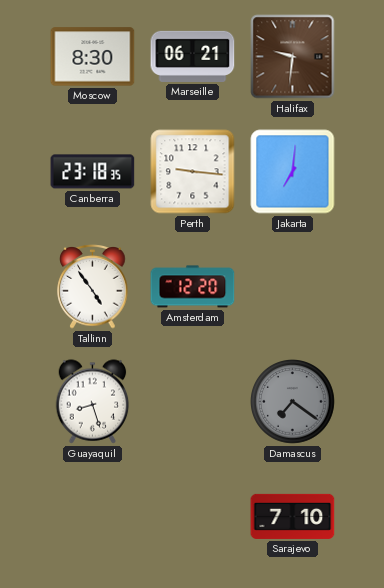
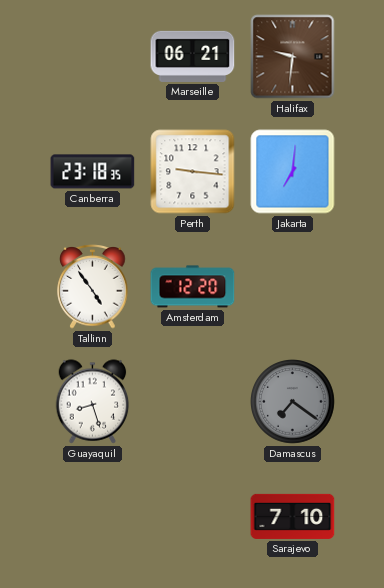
Moscow: 8:30 -> none
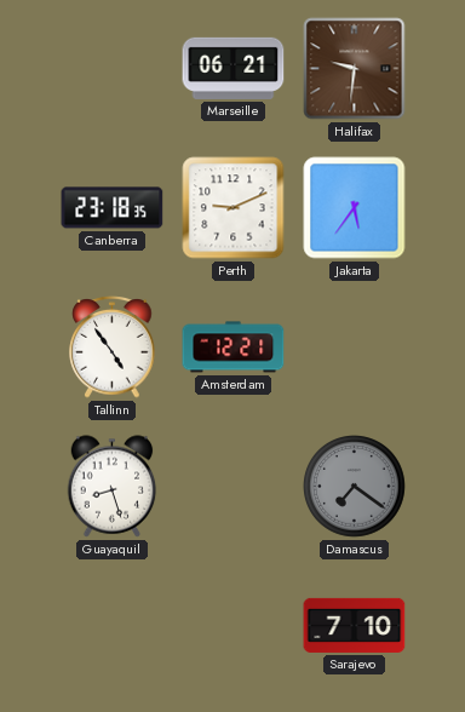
Perth: 9:16 -> 9:11
Jakarta: 7:01 -> 5:36
Amsterdam: 12:20 -> 12:21
